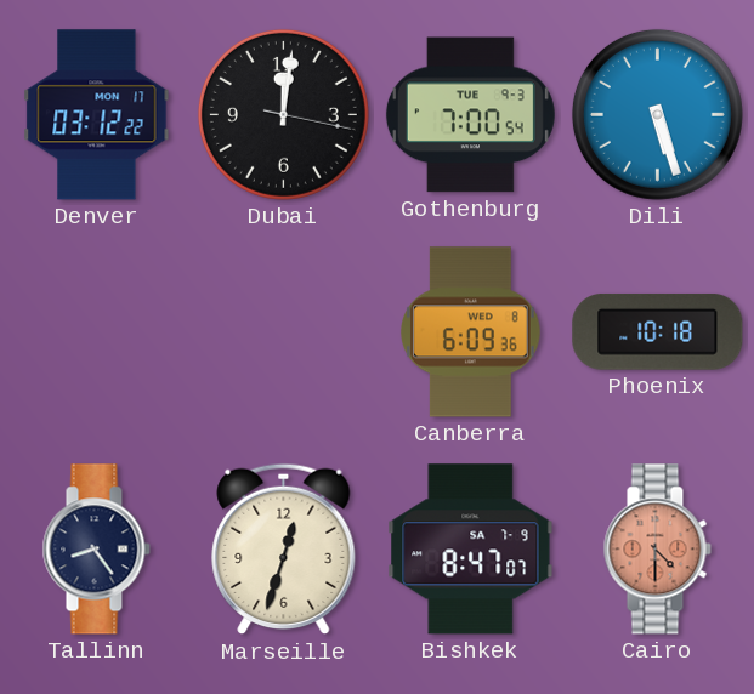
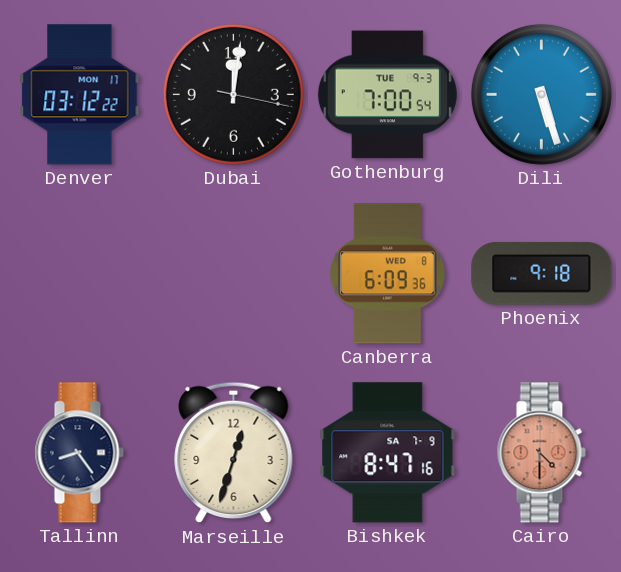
Phoenix: 10:18 -> 9:18
Bishkek: 8:47:07 -> 8:47:16
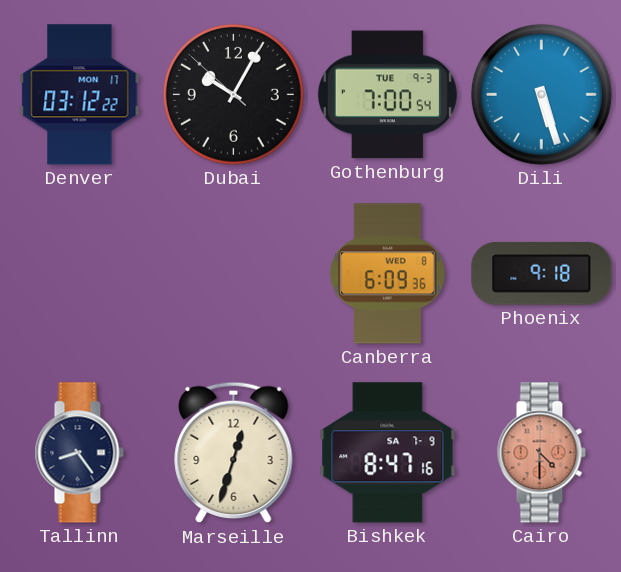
Dubai: 12:01 -> 10:04
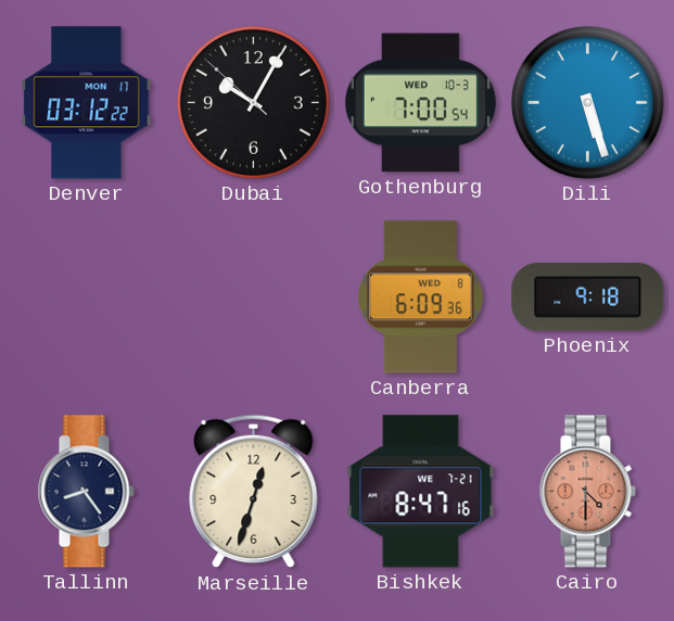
Gothenburg date: TUE 9-3 -> WED 10-3
Bishkek date: SA 7-9 -> WE 7-21
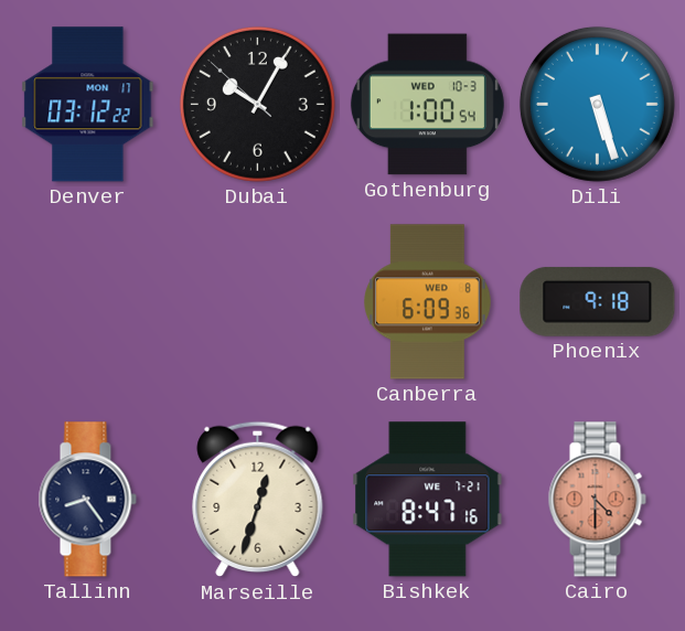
Gothenburg: 7:00 -> 1:00
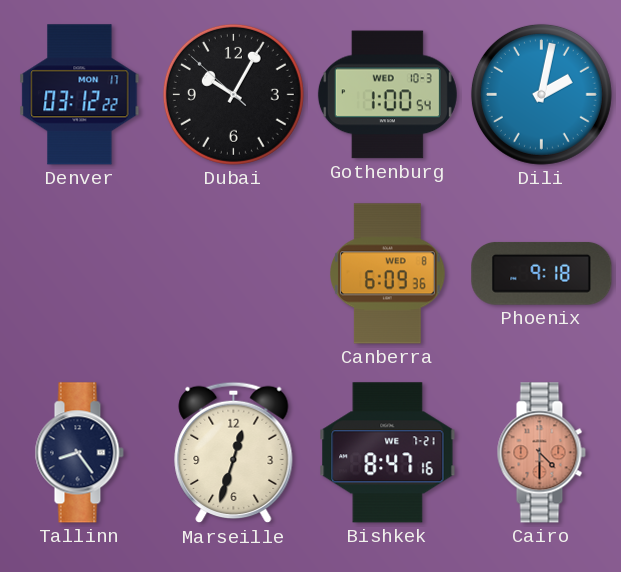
Dili: 5:27 -> 2:02
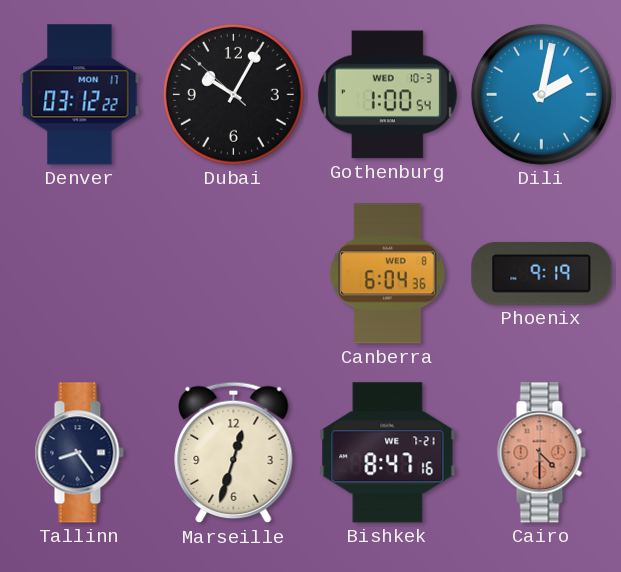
Canberra: 6:09 -> 6:04
Phoenix: 9:18 -> 9:19
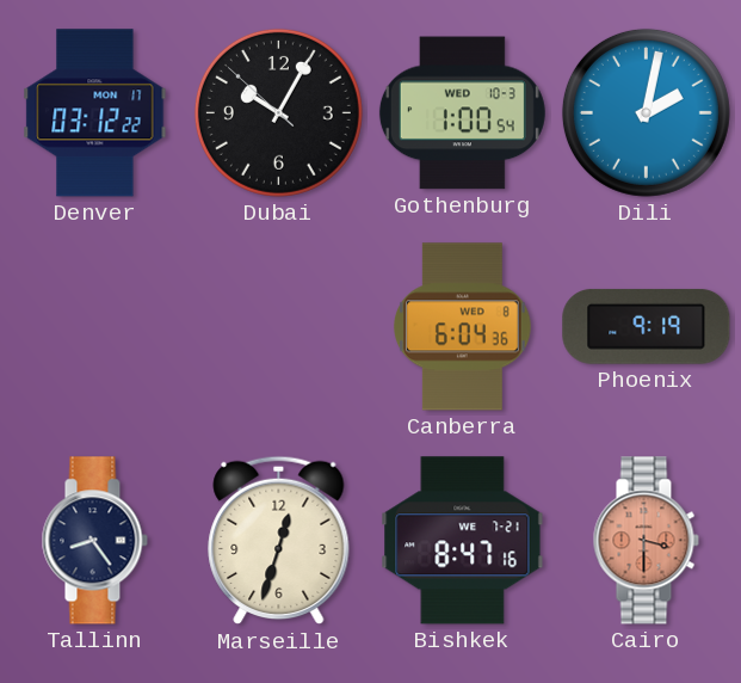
Cairo: 4:30 -> 3:30
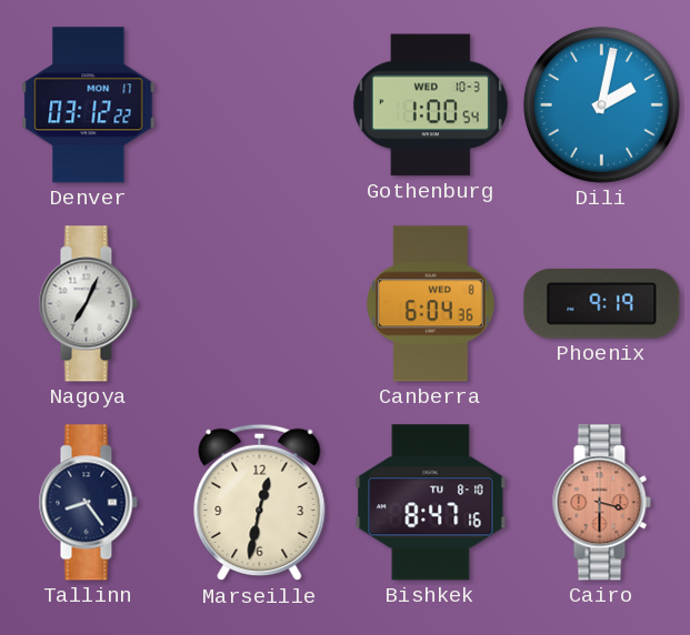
Dubai: 10:04 -> none
Nagoya: none -> 7:04
Marseille: 12:33 -> 12:32
Bishkek date: WE 7-21 -> TU 8-10
